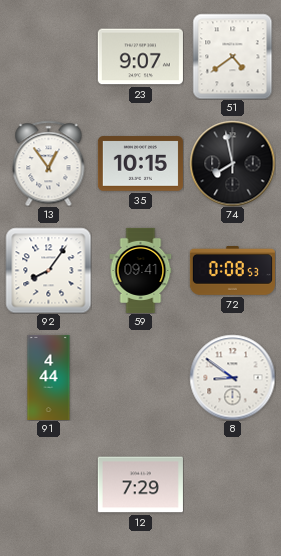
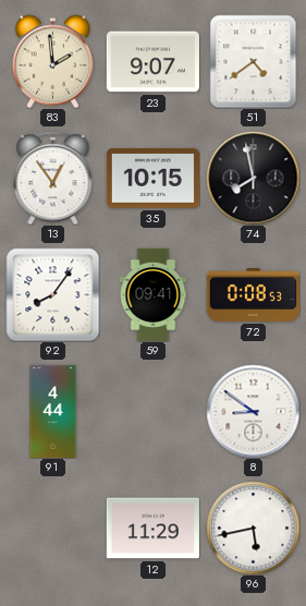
83: none -> 1:59
12: 7:29 -> 11:29
96: none -> 5:43
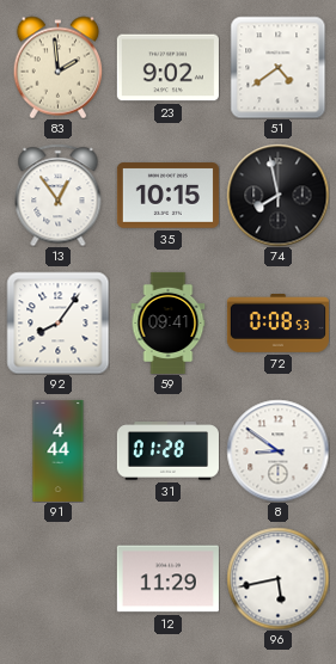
23: 9:07 -> 9:02
31: none -> 01:28
